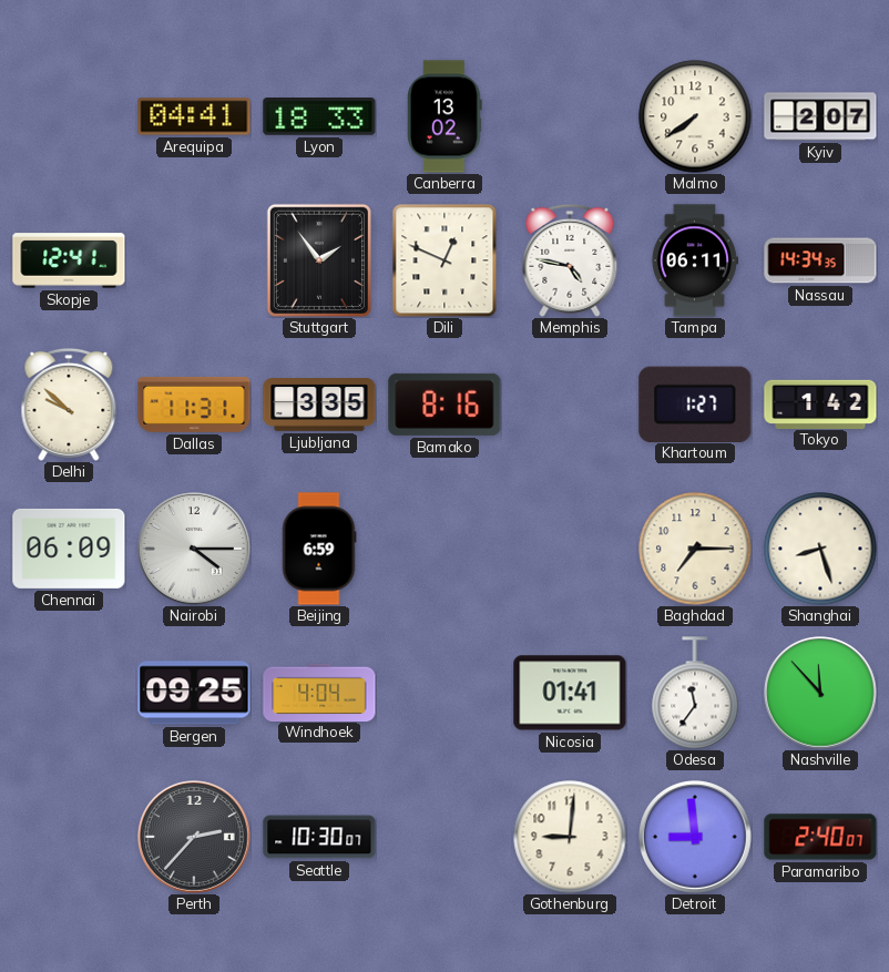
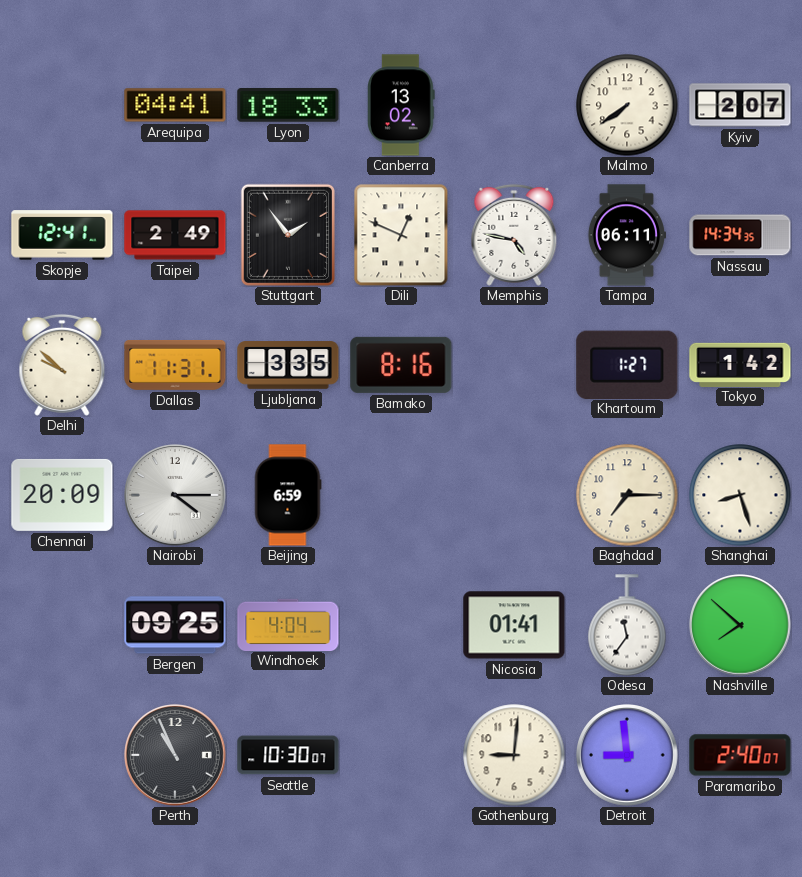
Taipei: none -> 2:49
Chennai: 06:09 -> 20:09
Nashville: 11:53 -> 7:52
Perth: 2:37 -> 10:56
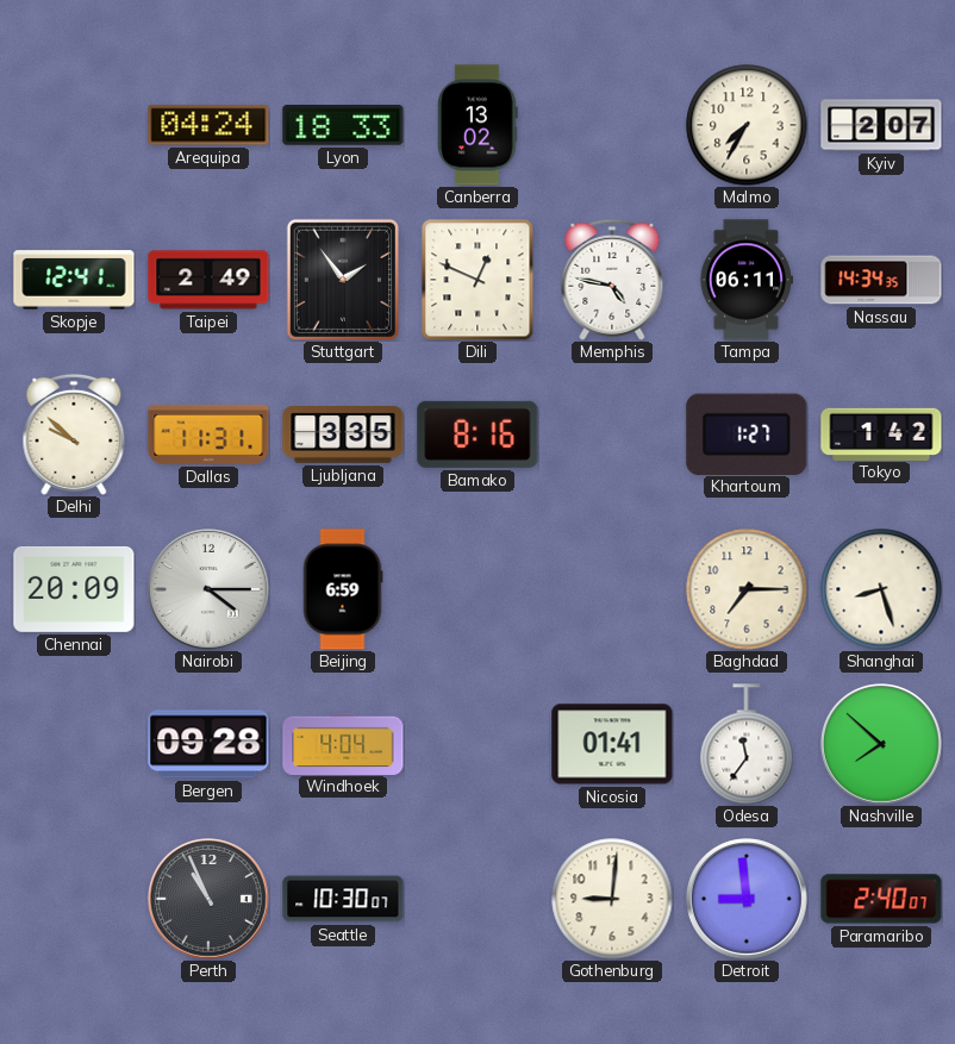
Arequipa: 04:41 -> 04:24
Malmo: 7:39 -> 7:35
Bergen: 09:25 -> 09:28
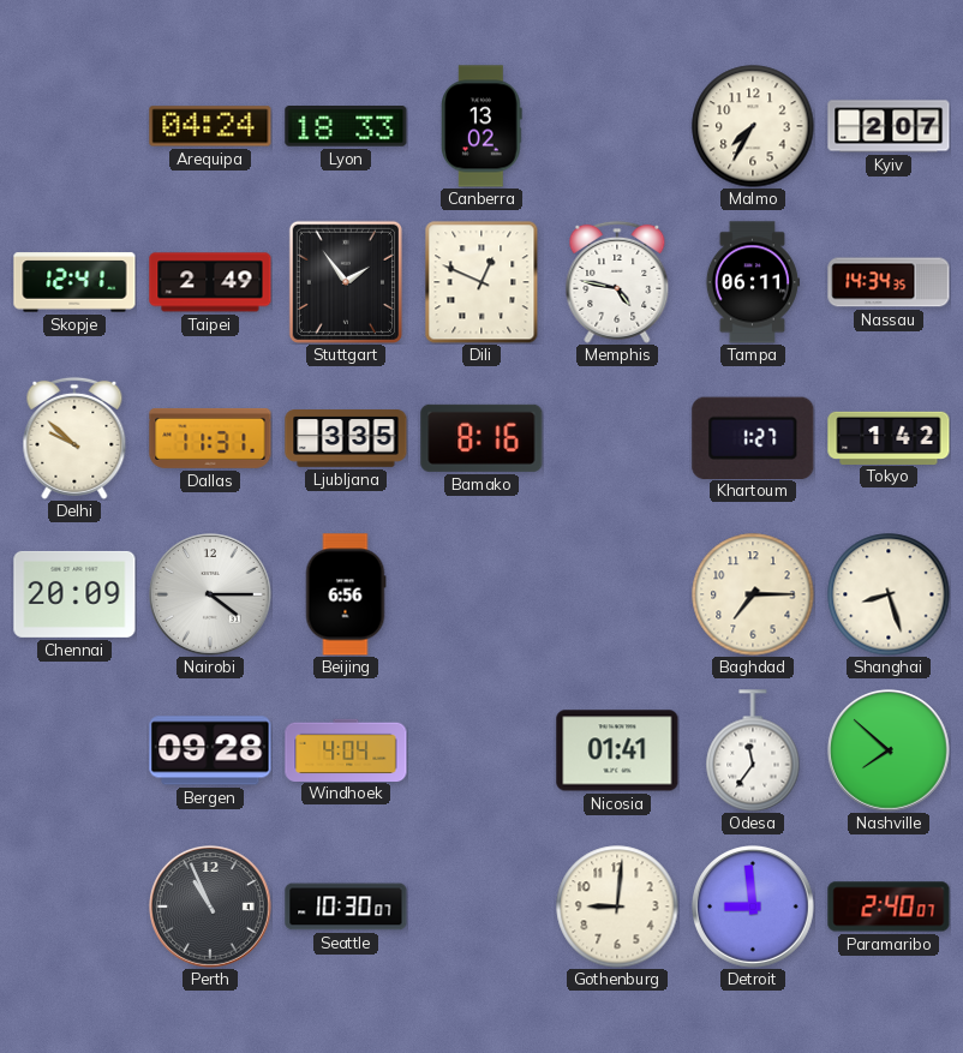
Beijing: 6:59 -> 6:56
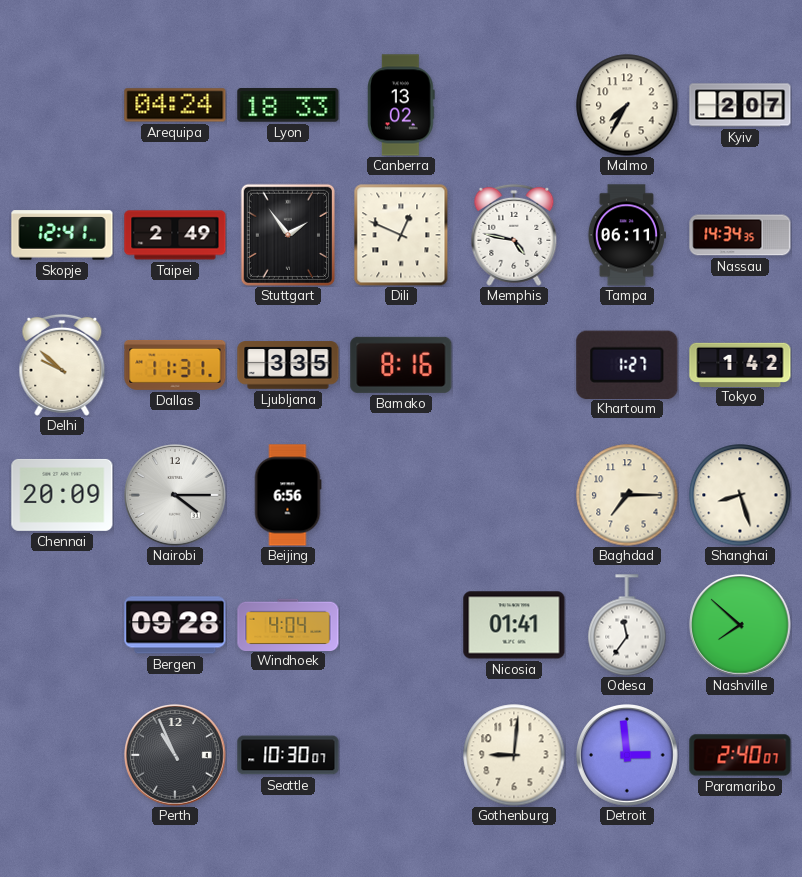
Detroit: 8:59 -> 2:59
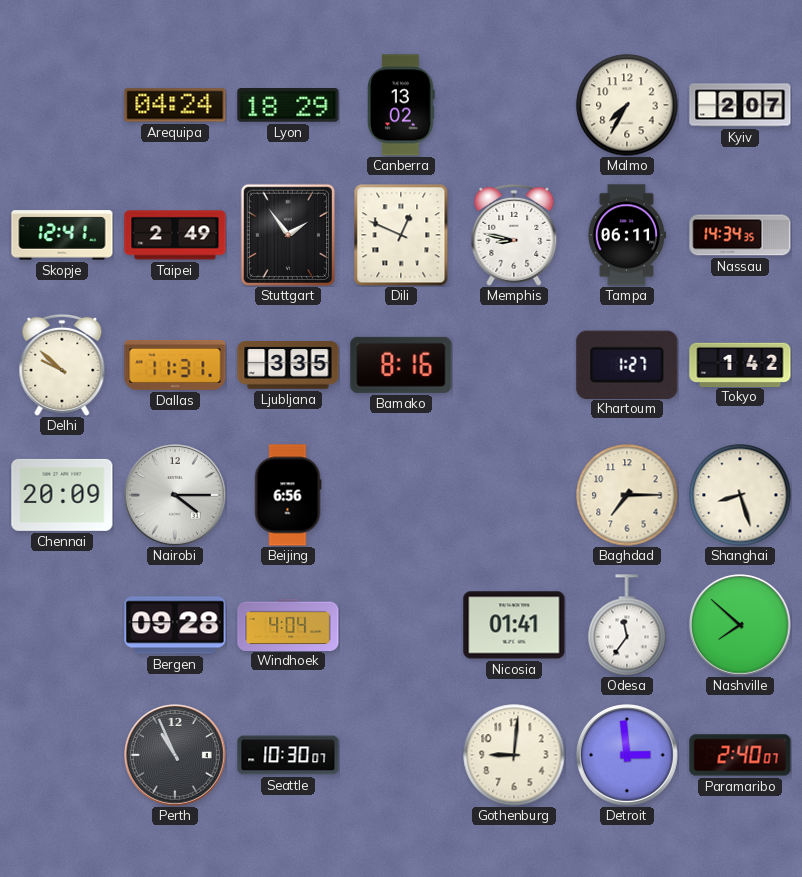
Lyon: 18:33 -> 18:29
Memphis: 4:47 -> 8:47
